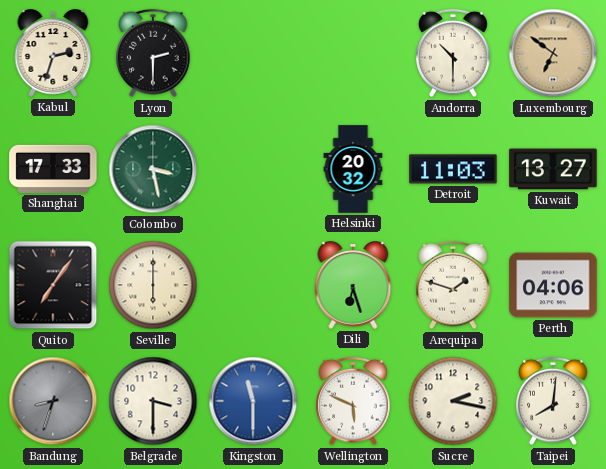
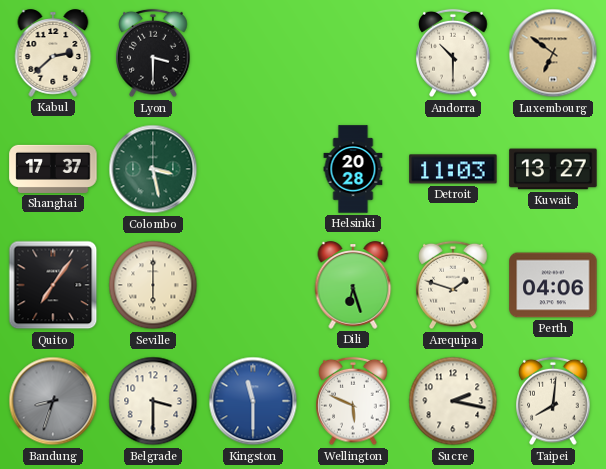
Kabul: 2:33 -> 2:38
Lyon: 2:30 -> 3:30
Shanghai: 17:33 -> 17:37
Helsinki: 20:32 -> 20:28
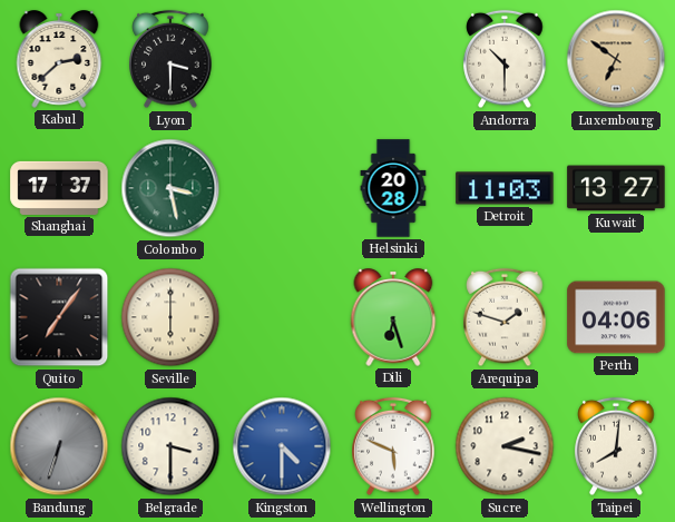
Bandung: 8:33 -> 6:33
Kingston: 11:30 -> 4:30
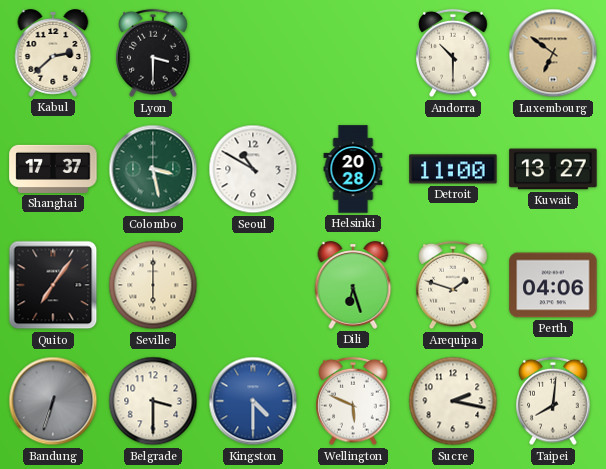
Seoul: none -> 10:50
Detroit: 11:03 -> 11:00
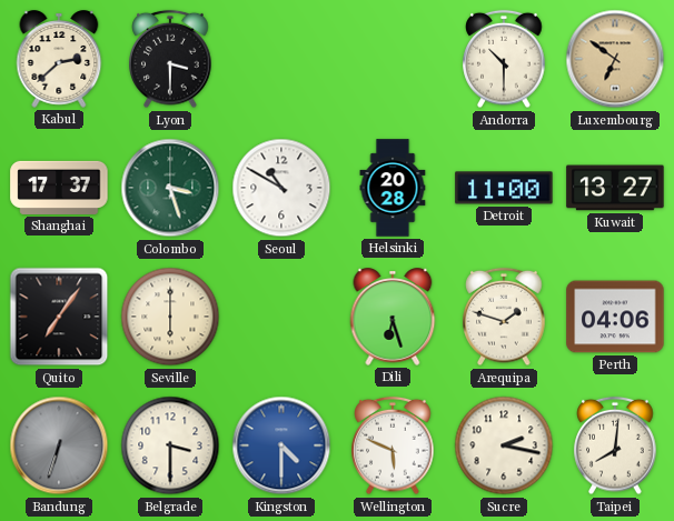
Colombo: 3:28 -> 3:27
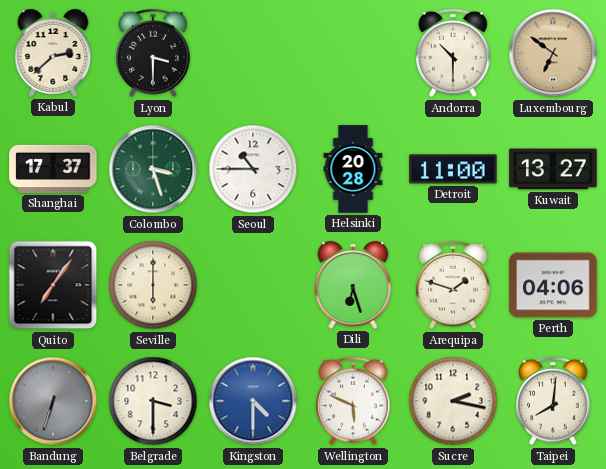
Seoul: 10:50 -> 10:45
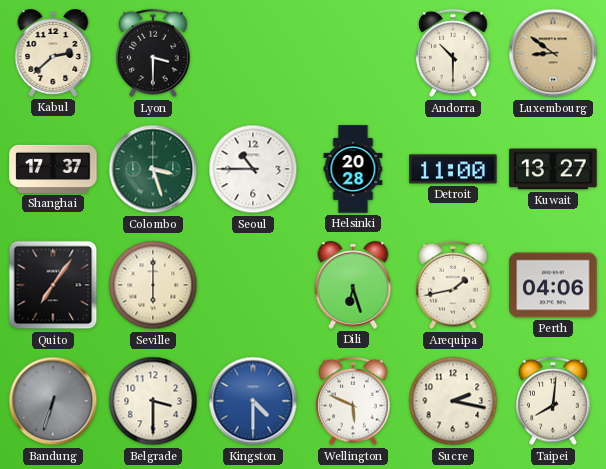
Luxembourg: 6:51 -> 8:51
Arequipa: 1:48 -> 1:43
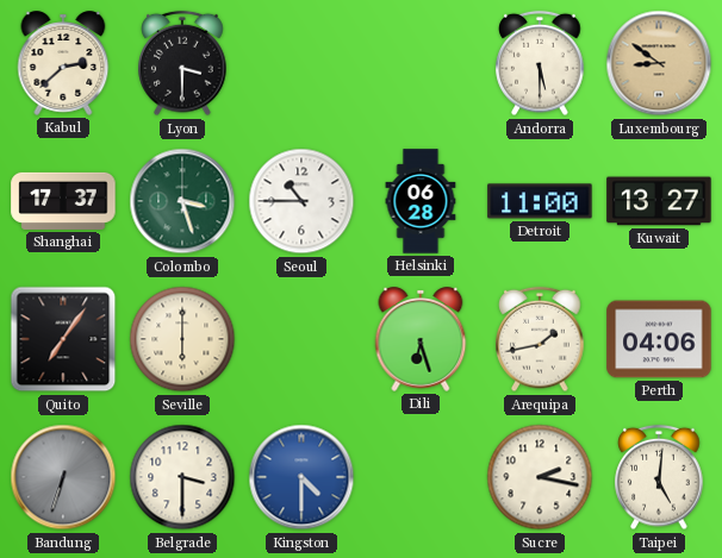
Andorra: 10:30 -> 5:30
Helsinki: 20:28 -> 06:28
Wellington: 5:49 -> none
Taipei: 8:01 -> 5:01
